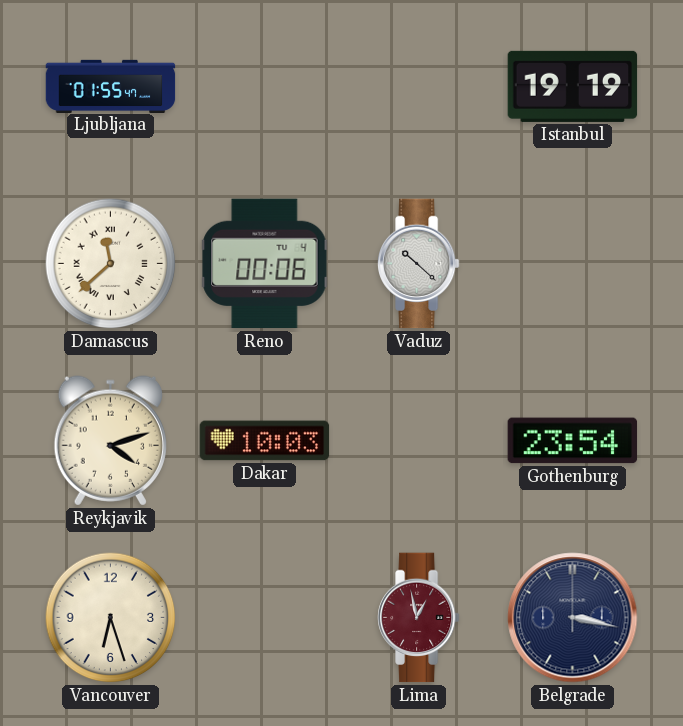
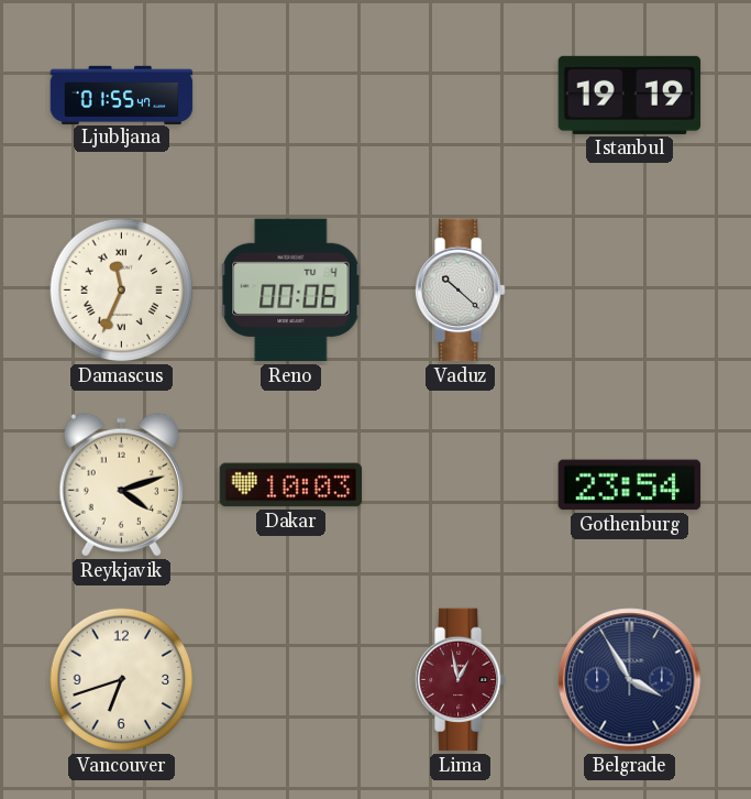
Damascus: 11:38 -> 11:34
Vancouver: 6:27 -> 6:42
Belgrade: 3:17 -> 3:55
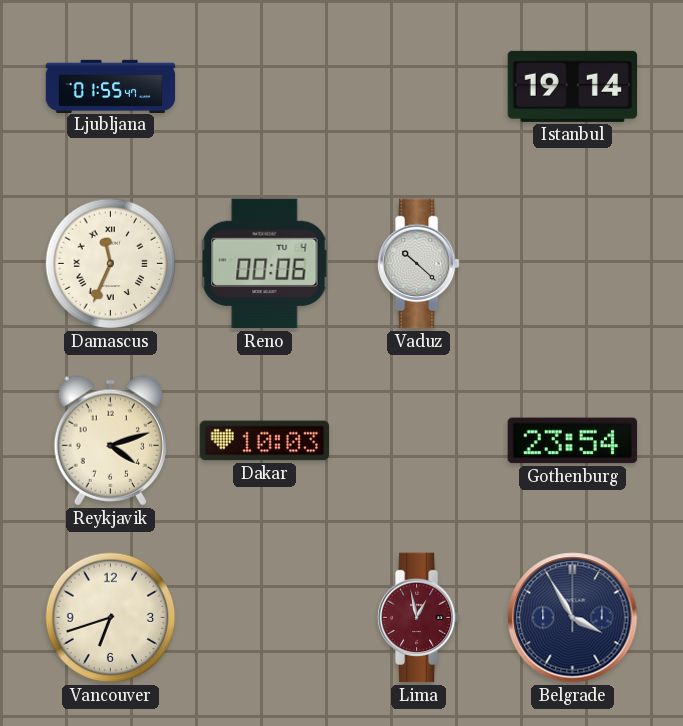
Istanbul: 19:19 -> 19:14
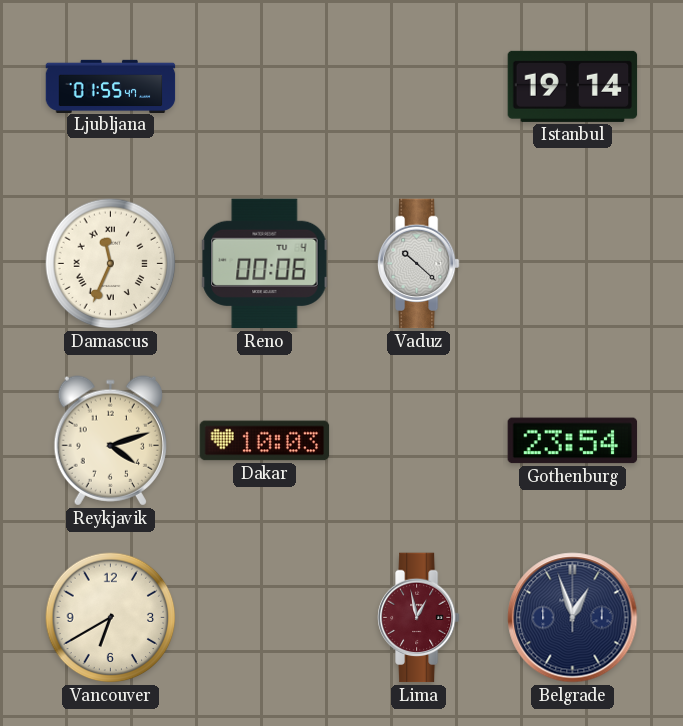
Vancouver: 6:42 -> 6:40
Belgrade: 3:55 -> 12:57
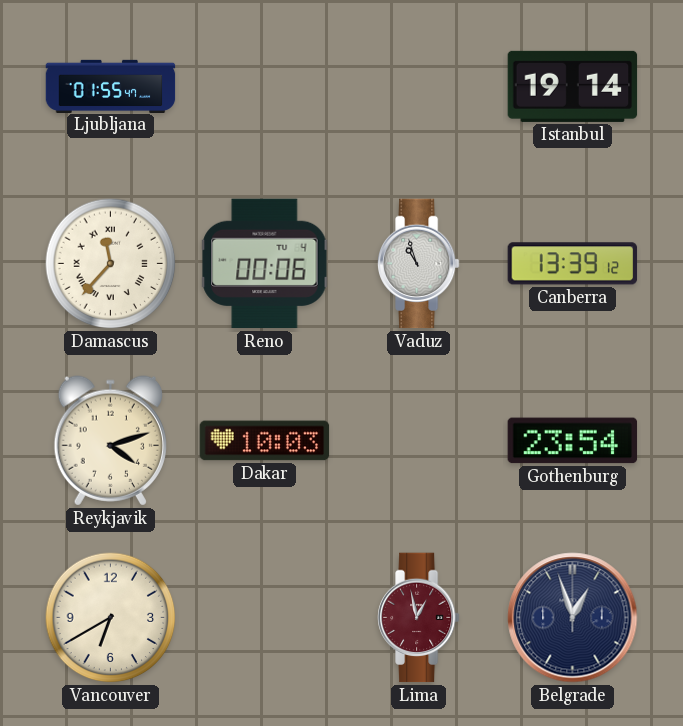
Damascus: 11:34 -> 11:37
Vaduz: 10:22 -> 10:57
Canberra: none -> 13:39
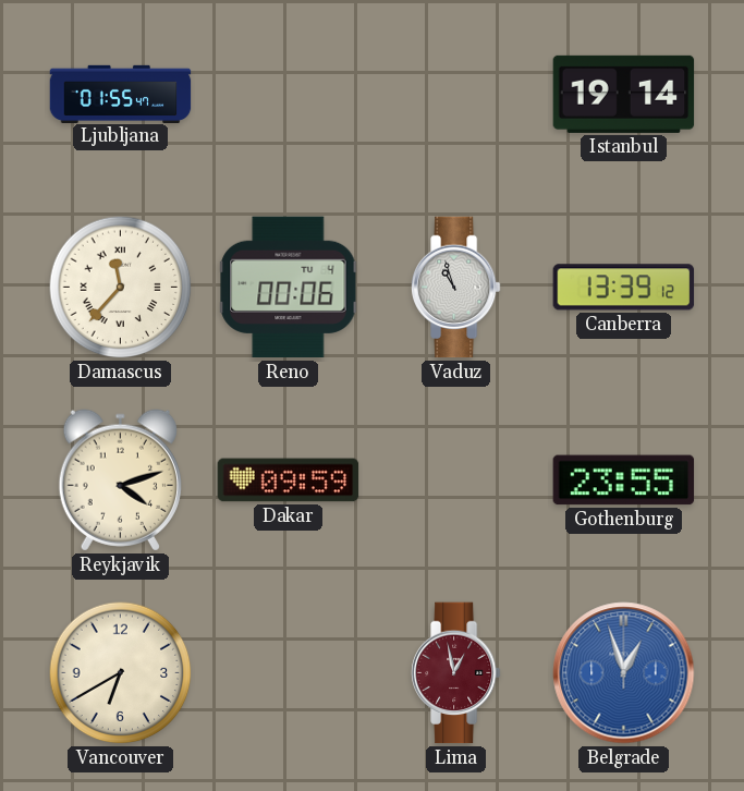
Dakar: 10:03 -> 09:59
Gothenburg: 23:54 -> 23:55
Belgrade dial: navy -> blue
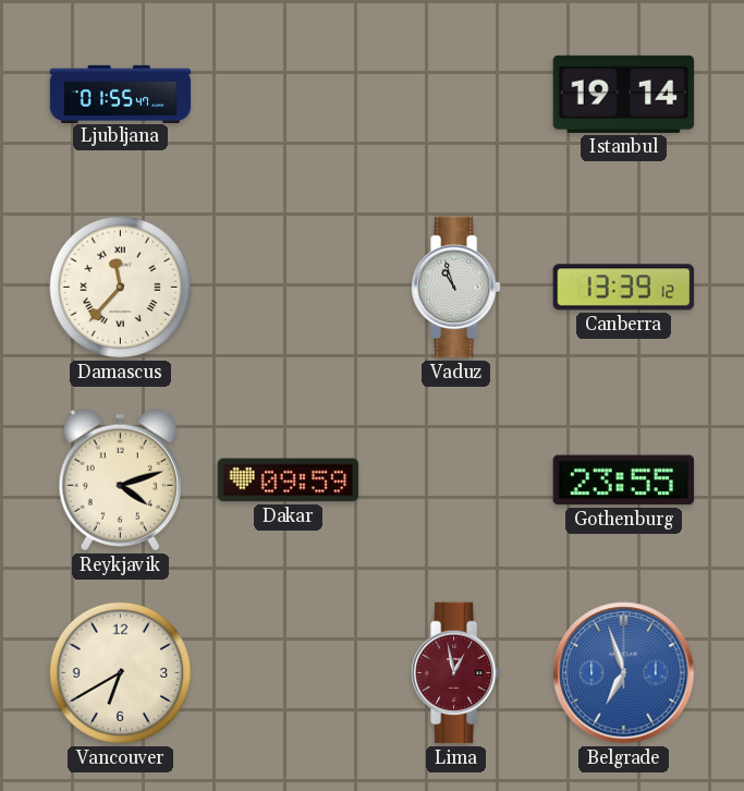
Reno: 00:06 -> none
Belgrade: 12:57 -> 6:57
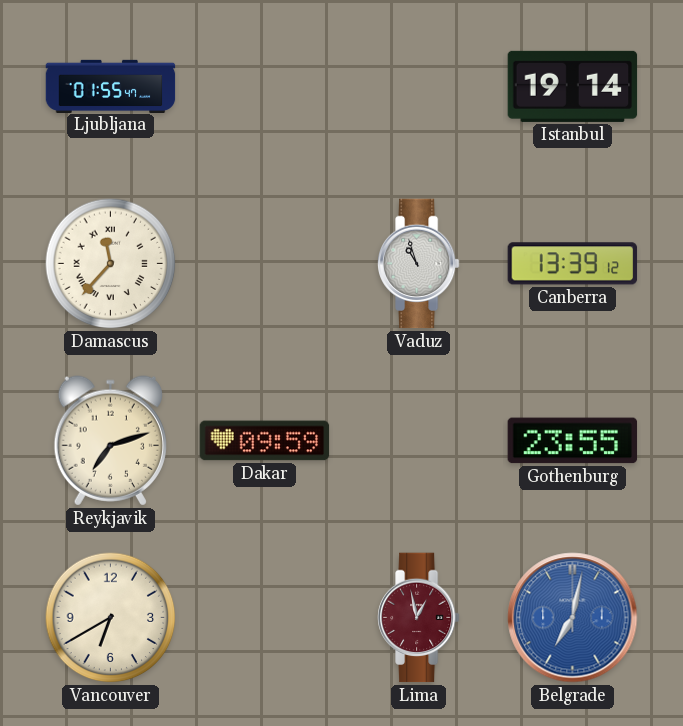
Reykjavik: 4:12 -> 7:12
Belgrade: 6:57 -> 7:02
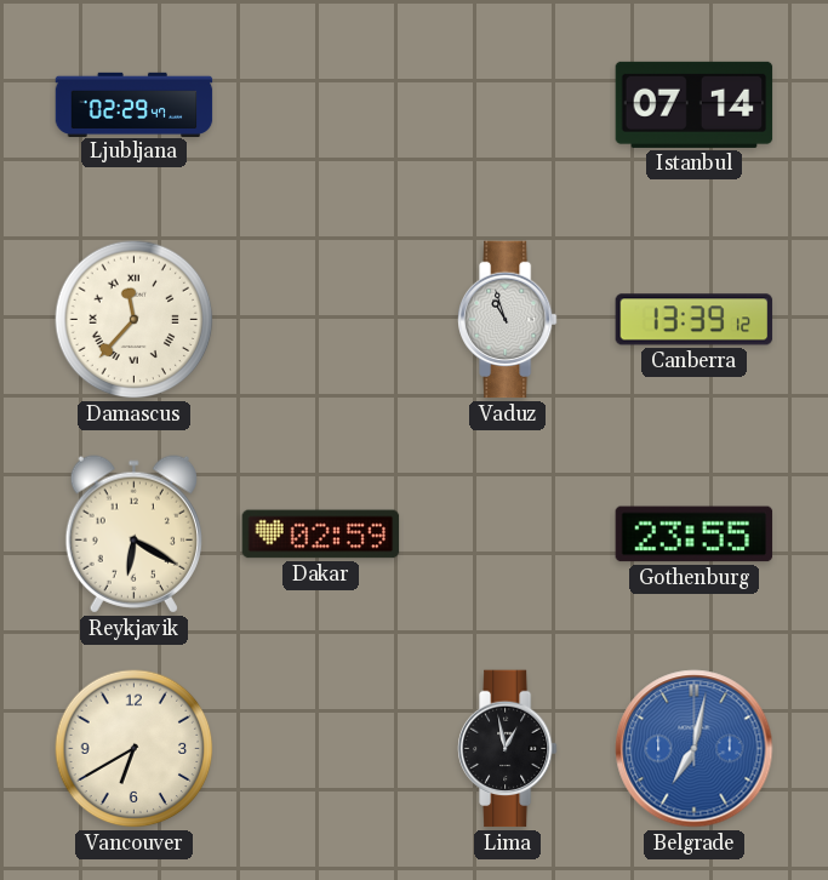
Ljubljana: 01:55 -> 02:29
Istanbul: 19:14 -> 07:14
Reykjavik: 7:12 -> 6:20
Dakar: 09:59 -> 02:59
Lima dial: burgundy -> black
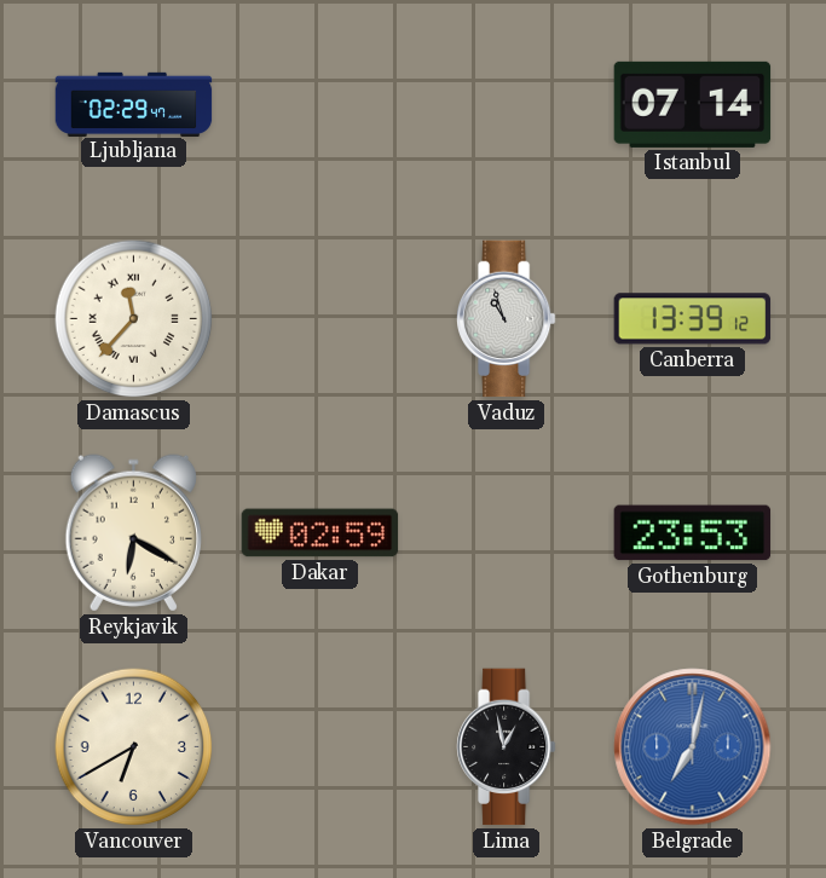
Gothenburg: 23:55 -> 23:53
